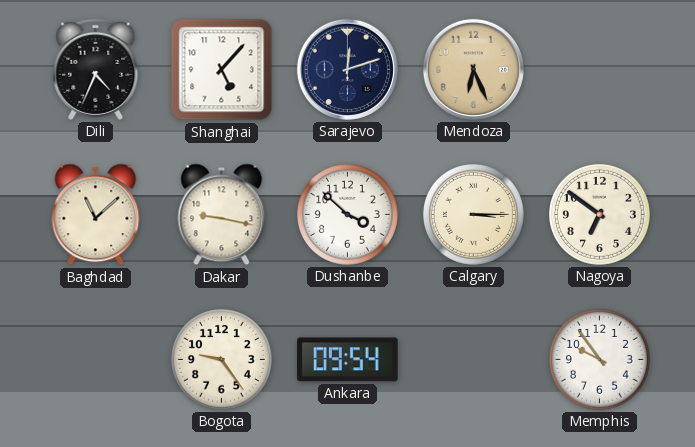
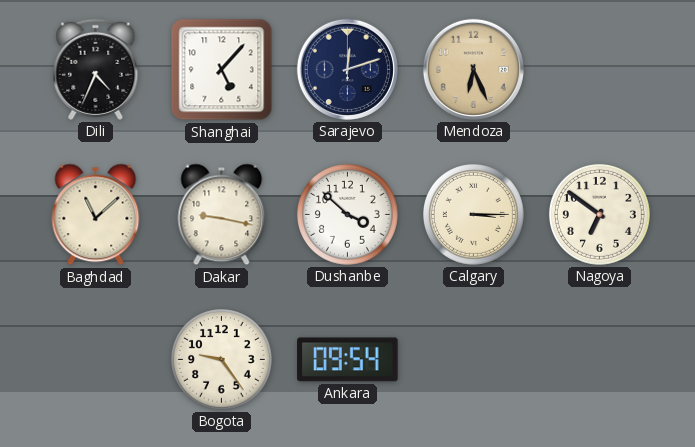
Memphis: 9:54 -> none
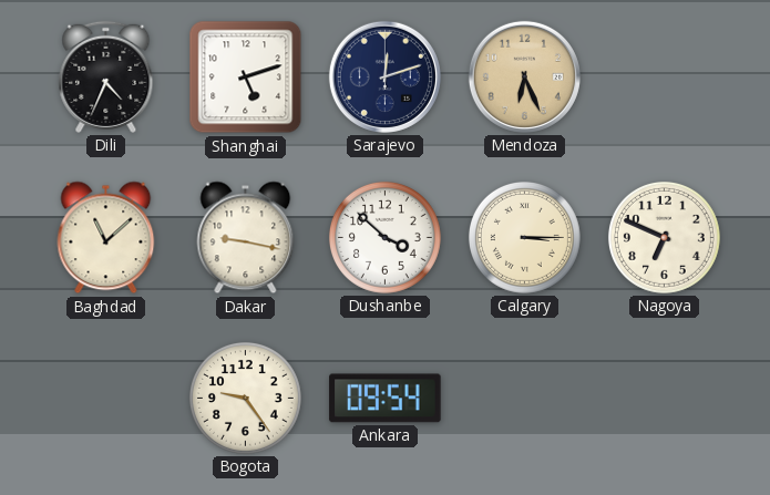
Shanghai: 5:07 -> 5:12
Nagoya: 6:51 -> 6:49
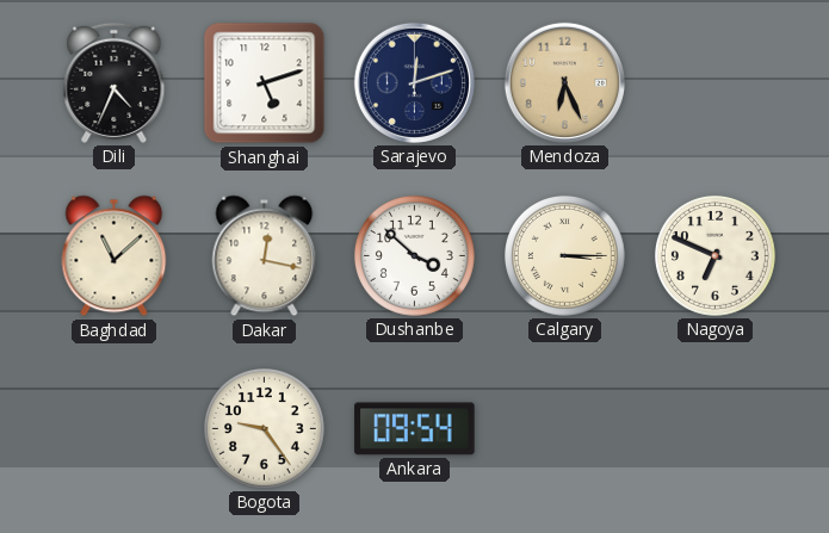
Dakar: 9:17 -> 12:17
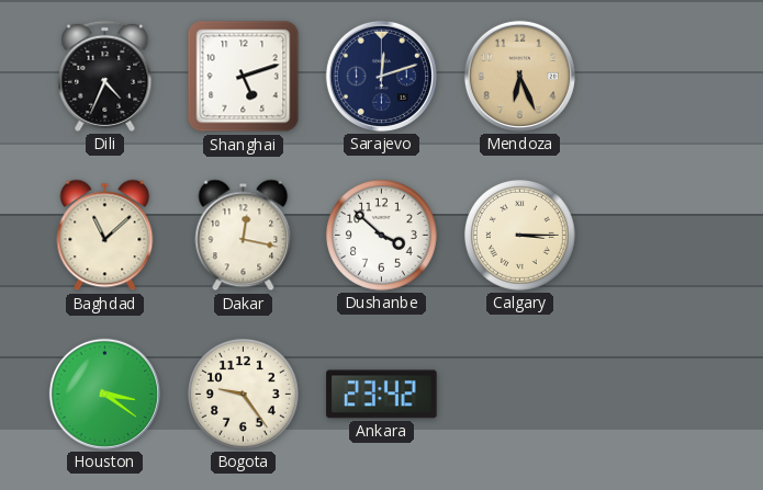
Nagoya: 6:49 -> none
Houston: none -> 3:21
Ankara: 09:54 -> 23:42
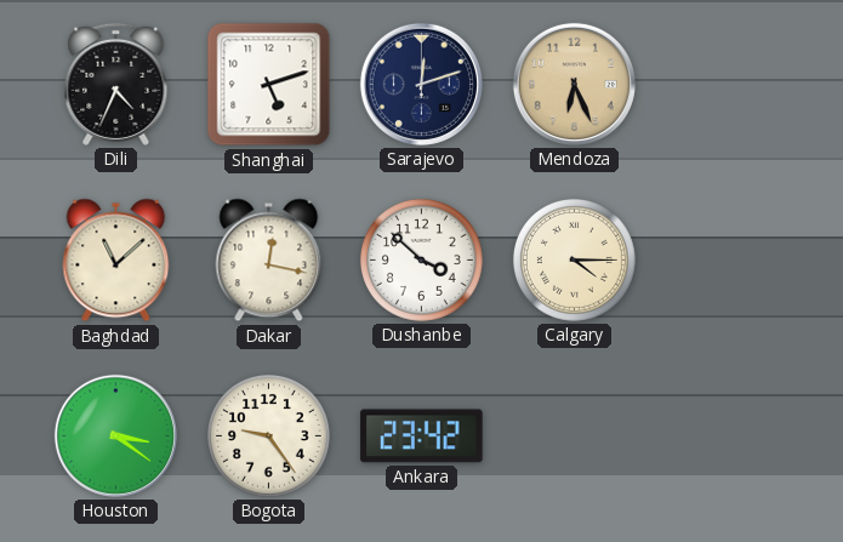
Calgary: 3:15 -> 4:15
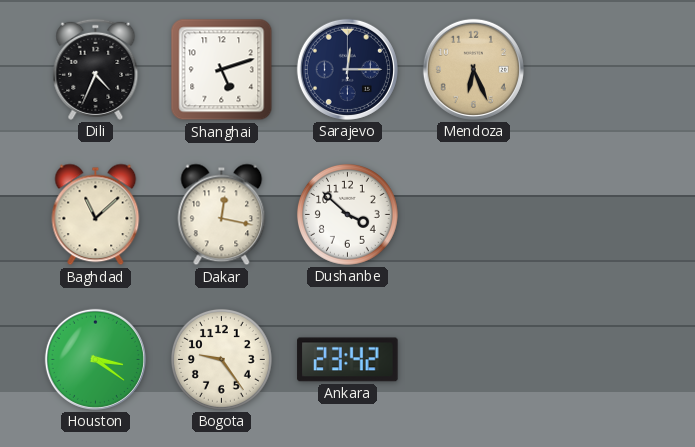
Sarajevo: 12:12 -> 12:15
Calgary: 4:15 -> none
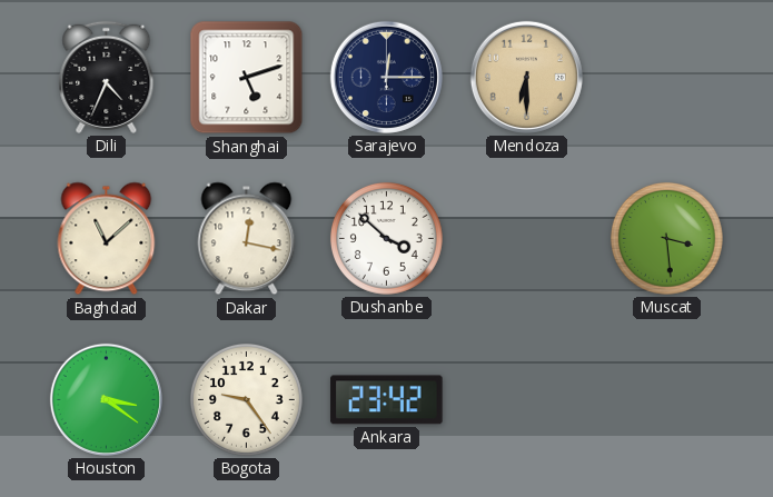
Mendoza: 6:26 -> 6:30
Muscat: none -> 3:29
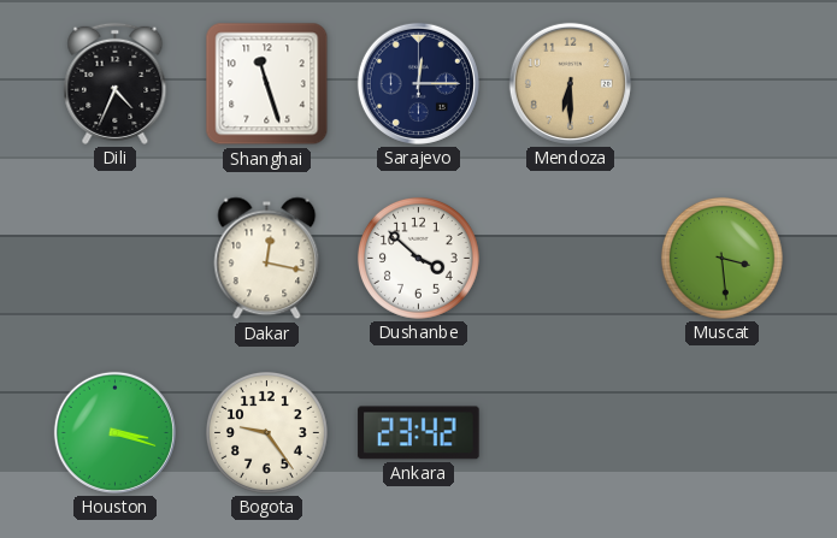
Shanghai: 5:12 -> 11:27
Baghdad: 11:08 -> none
Houston: 3:21 -> 3:18
